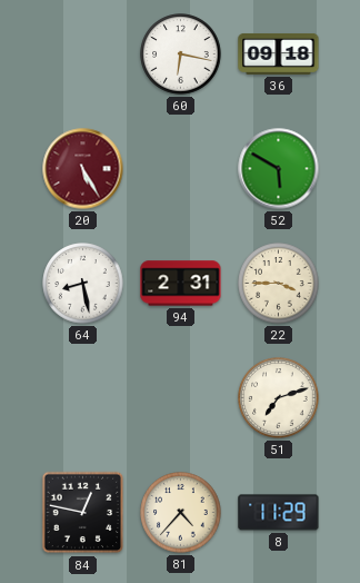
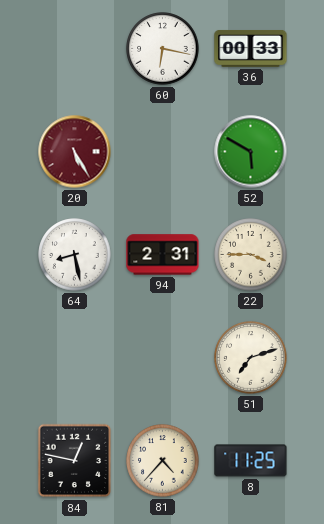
36: 09:18 -> 00:33
8: 11:29 -> 11:25
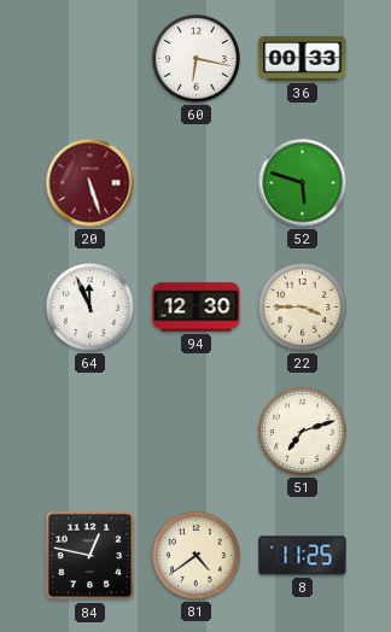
20: 5:25 -> 5:27
52: 5:50 -> 5:48
64: 8:28 -> 11:56
94: 2:31 -> 12:30
81: 4:37 -> 4:39
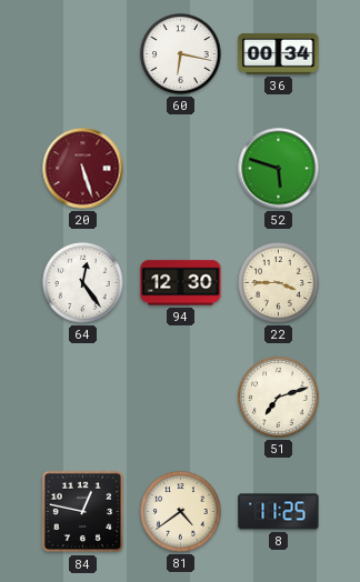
36: 00:33 -> 00:34
64: 11:56 -> 12:24
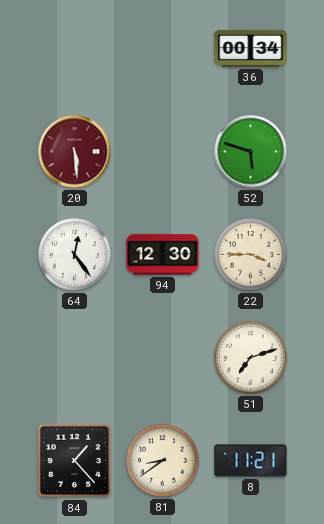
60: 6:17 -> none
20: 5:27 -> 5:29
84: 12:47 -> 1:23
81: 4:39 -> 8:39
8: 11:25 -> 11:21
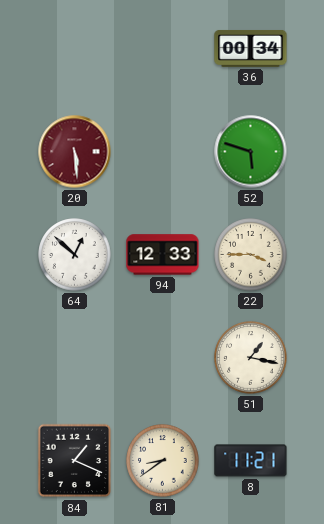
64: 12:24 -> 12:52
94: 12:30 -> 12:33
51: 7:12 -> 1:17
84: 1:23 -> 1:19
